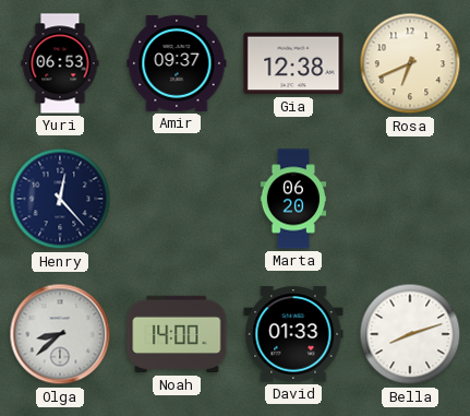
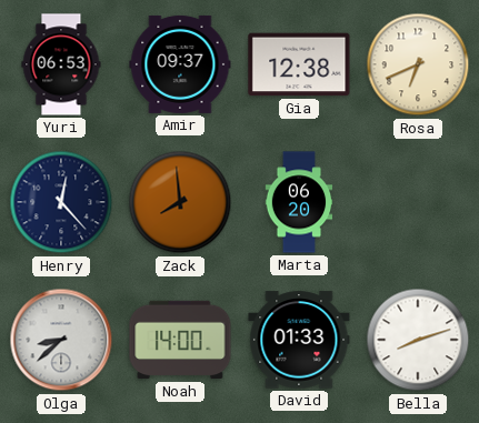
Zack: none -> 7:59
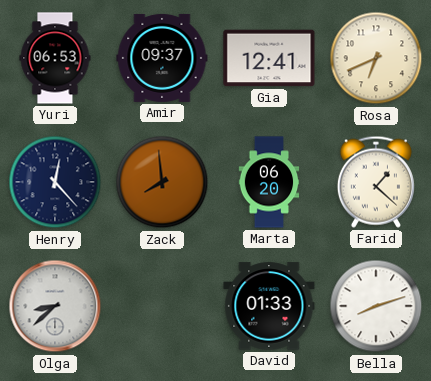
Gia: 12:38 -> 12:41
Farid: none -> 1:22
Noah: 14:00 -> none
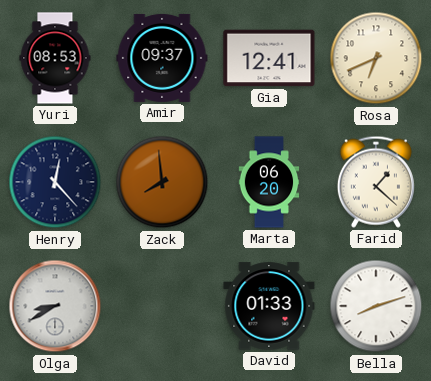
Yuri: 06:53 -> 08:53
Olga: 8:38 -> 8:40
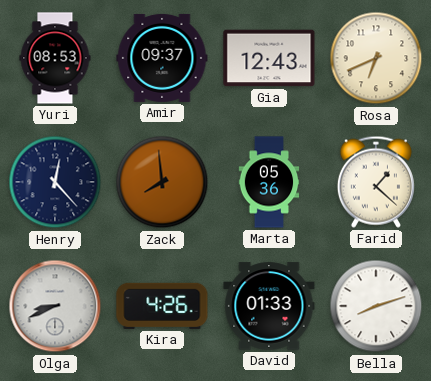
Gia: 12:41 -> 12:43
Marta: 06:20 -> 05:36
Olga: 8:40 -> 8:41
Kira: none -> 4:26
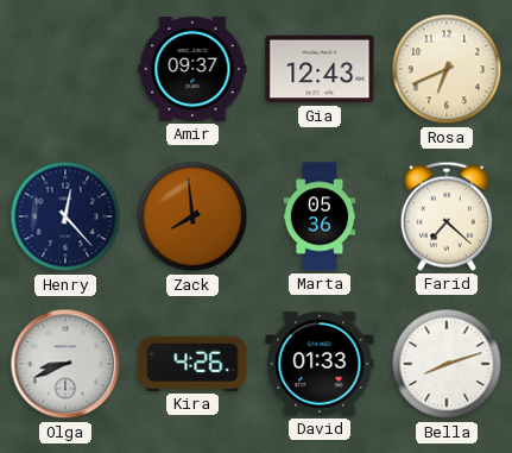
Yuri: 08:53 -> none
Farid: 1:22 -> 7:22
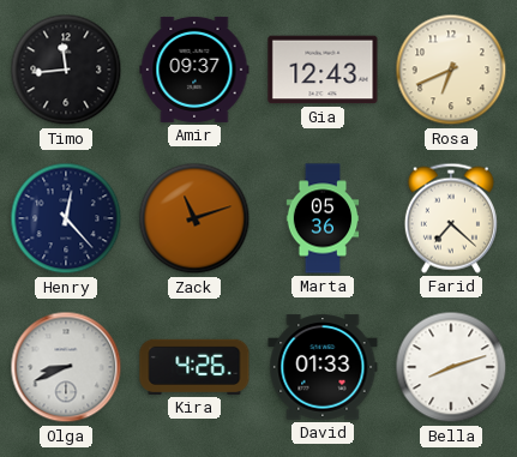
Timo: none -> 11:44
Zack: 7:59 -> 11:12
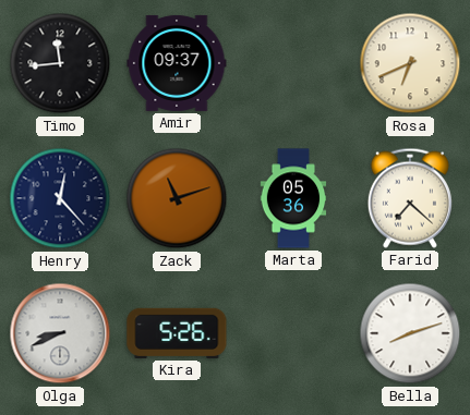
Gia: 12:43 -> none
Kira: 4:26 -> 5:26
David: 01:33 -> none
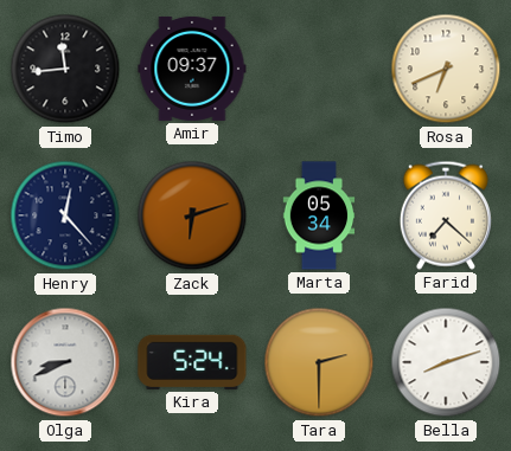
Zack: 11:12 -> 6:12
Marta: 05:36 -> 05:34
Kira: 5:26 -> 5:24
Tara: none -> 2:30
